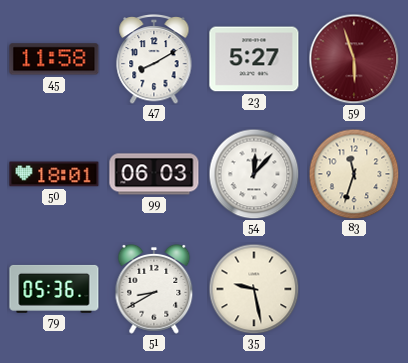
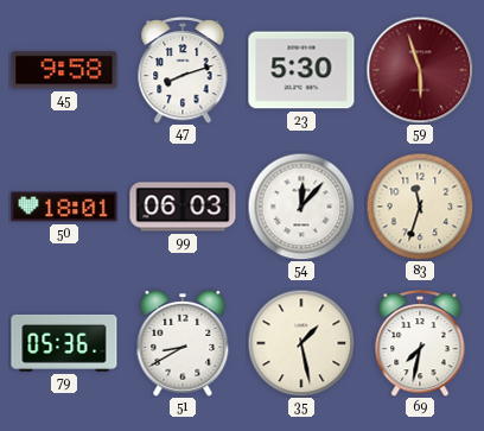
45: 11:58 -> 9:58
47: 8:10 -> 8:12
23: 5:27 -> 5:30
35: 9:28 -> 1:28
69: none -> 7:32
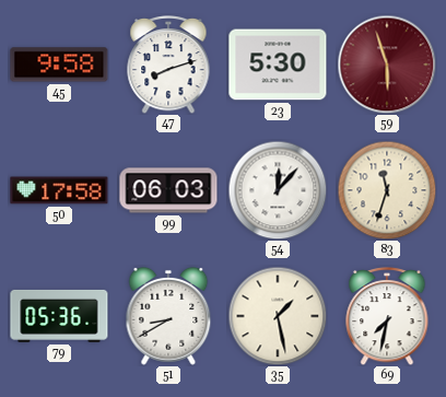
50: 18:01 -> 17:58
